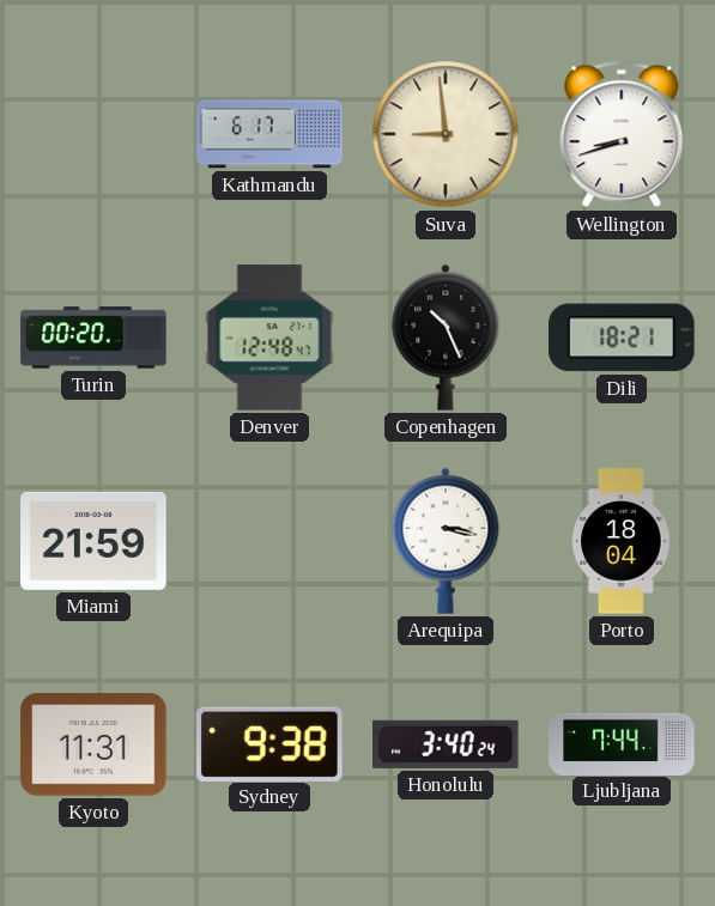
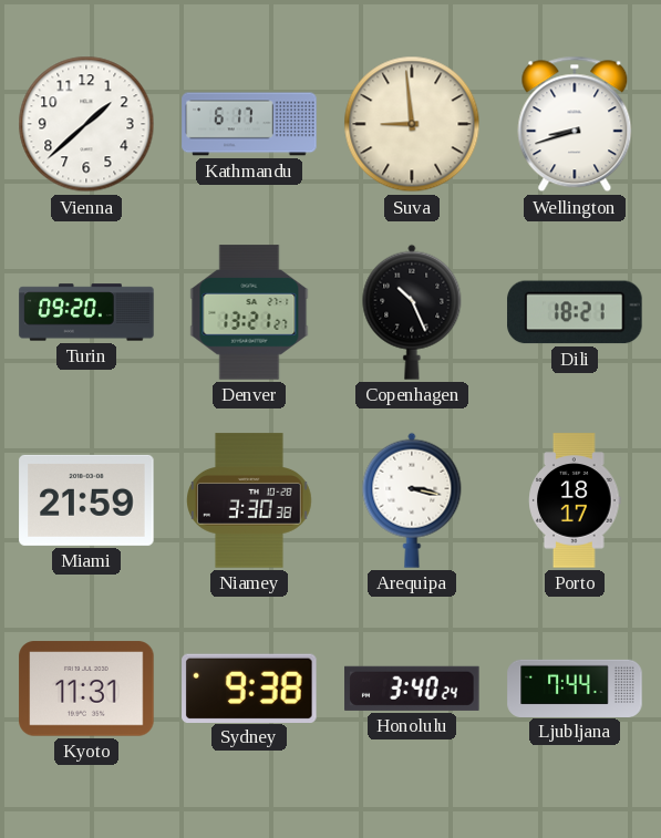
Vienna: none -> 1:38
Turin: 00:20 -> 09:20
Denver: 12:48 -> 13:21
Niamey: none -> 3:30
Porto: 18:04 -> 18:17
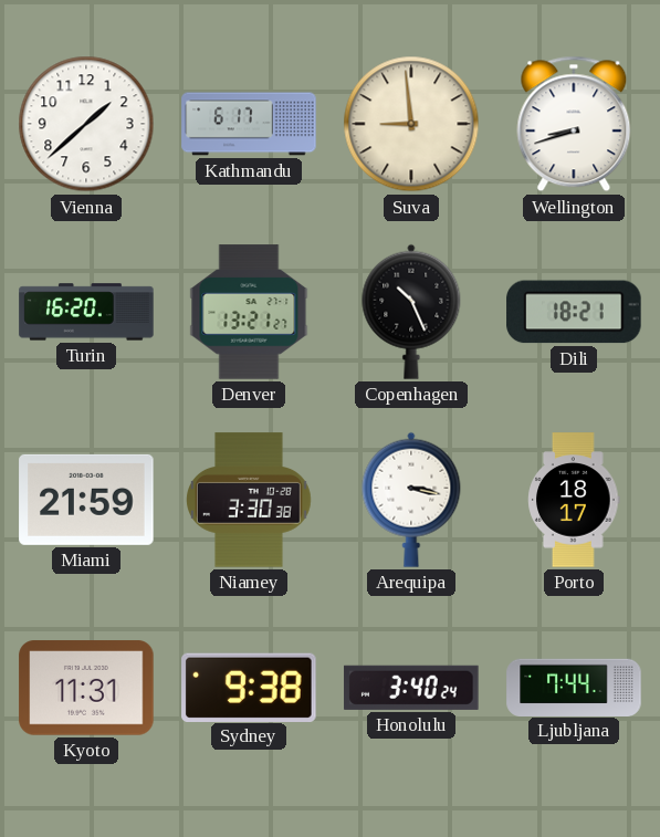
Turin: 09:20 -> 16:20
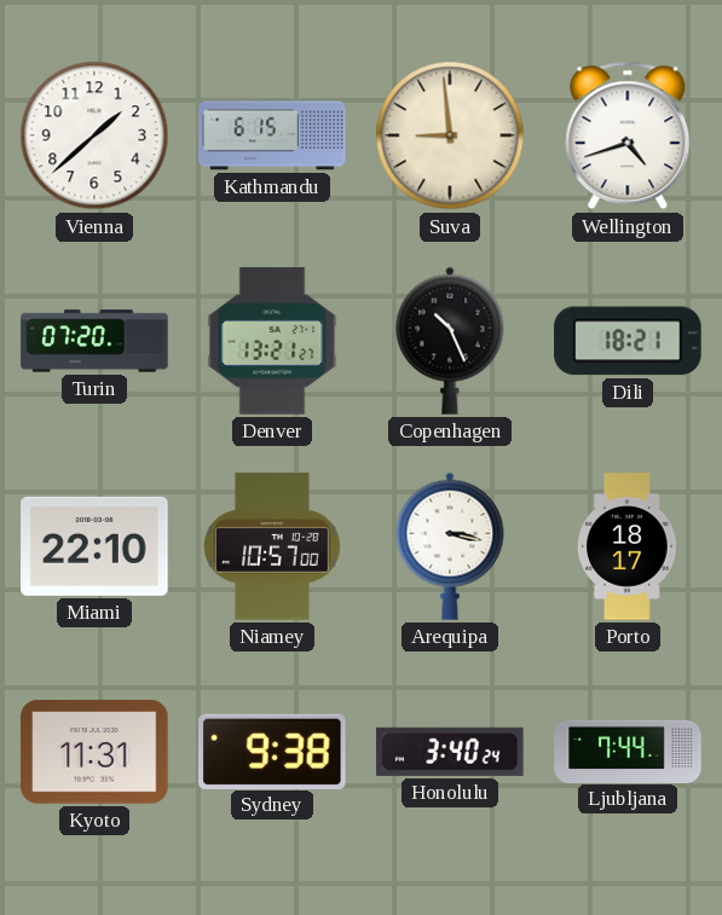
Kathmandu: 6:17 -> 6:15
Wellington: 8:42 -> 4:42
Turin: 16:20 -> 07:20
Miami: 21:59 -> 22:10
Niamey: 3:30 -> 10:57
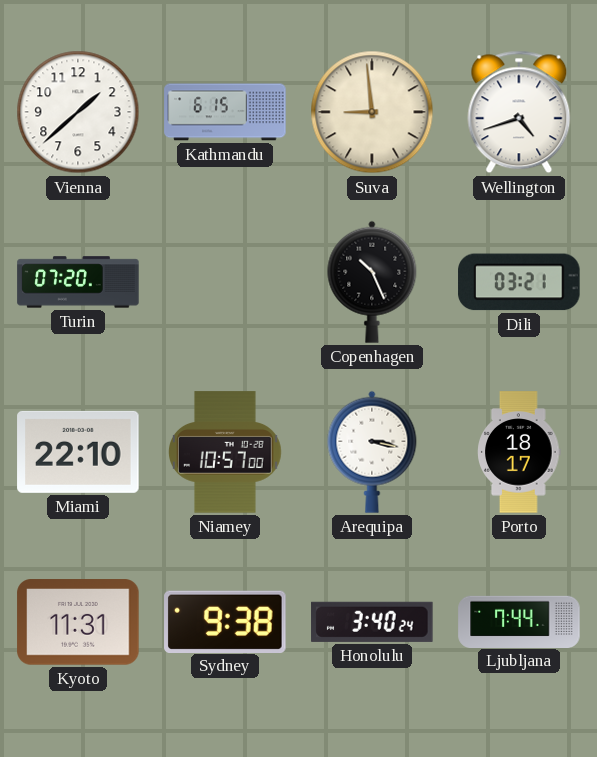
Denver: 13:21 -> none
Dili: 18:21 -> 03:21
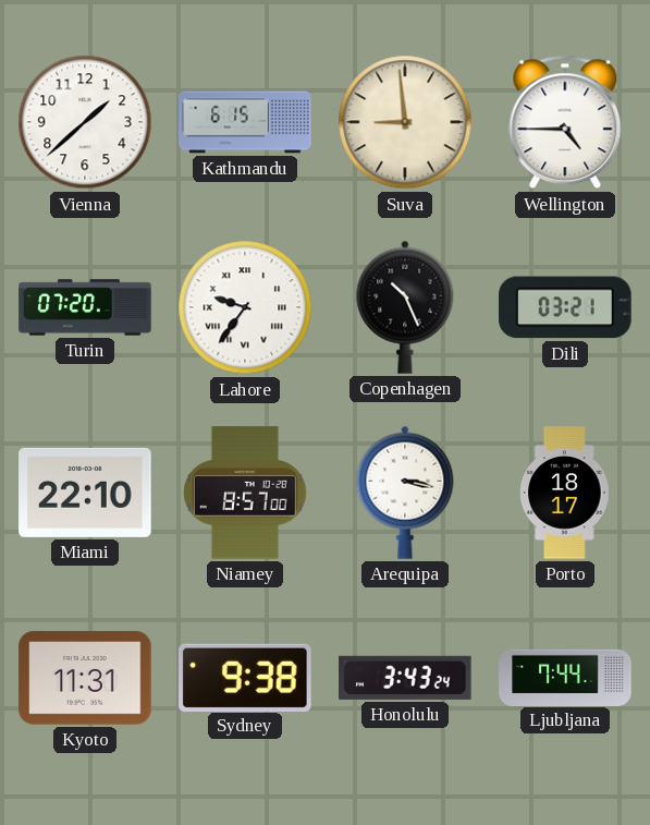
Wellington: 4:42 -> 4:45
Lahore: none -> 9:36
Niamey: 10:57 -> 8:57
Honolulu: 3:40 -> 3:43
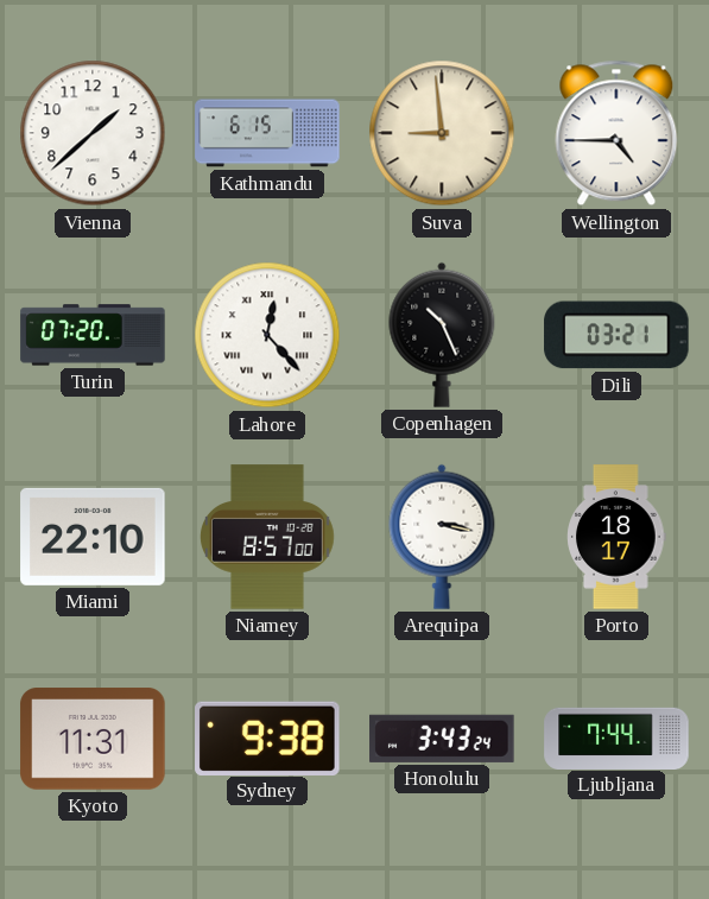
Lahore: 9:36 -> 12:23
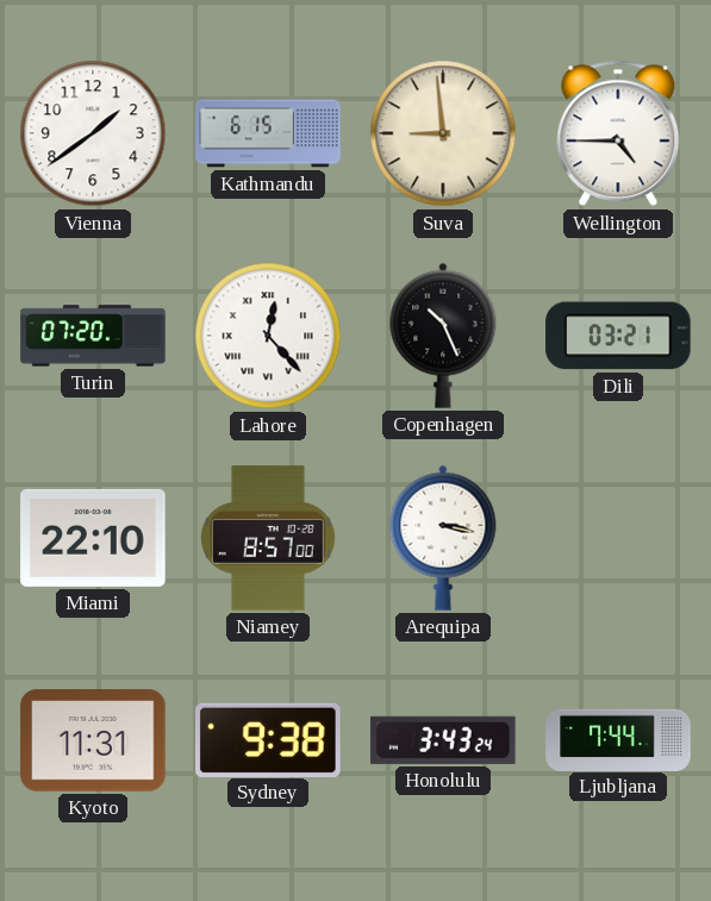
Vienna: 1:38 -> 1:39
Porto: 18:17 -> none
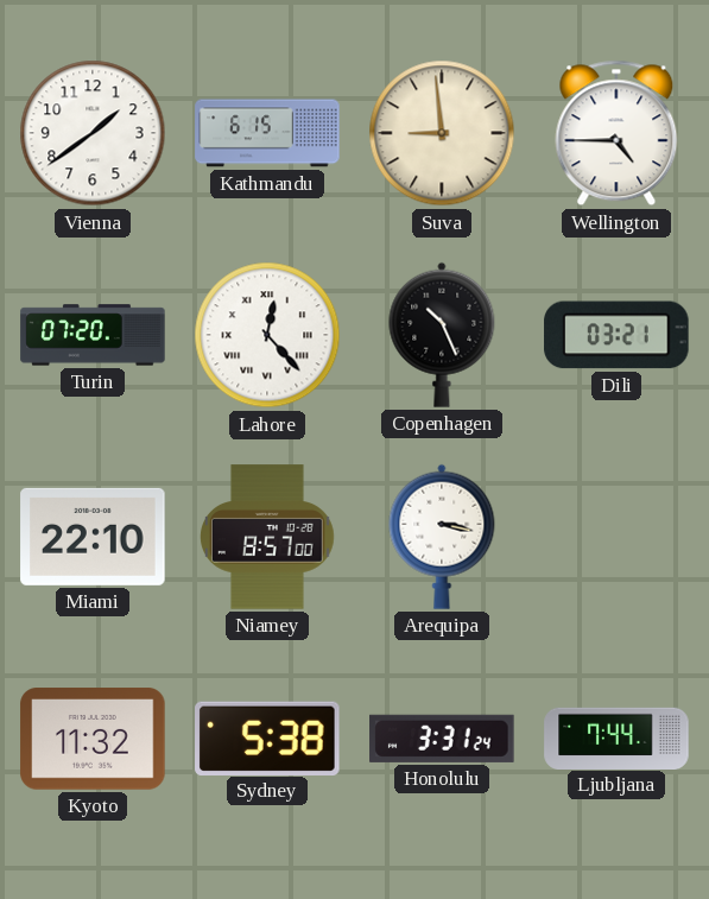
Kyoto: 11:31 -> 11:32
Sydney: 9:38 -> 5:38
Honolulu: 3:43 -> 3:31
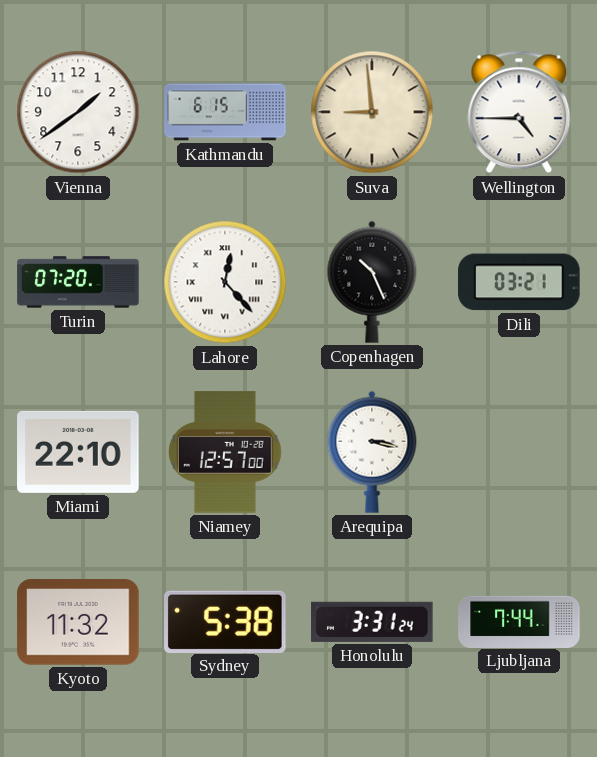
Niamey: 8:57 -> 12:57
